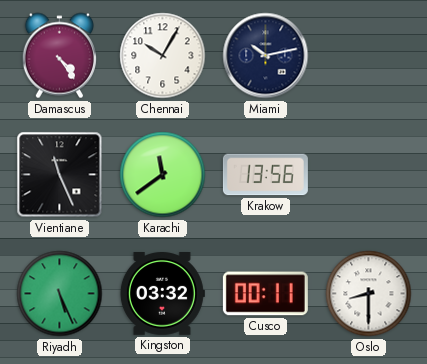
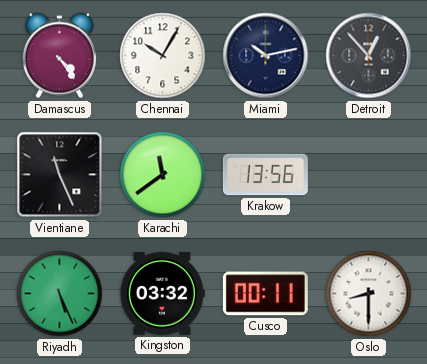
Detroit: none -> 12:53
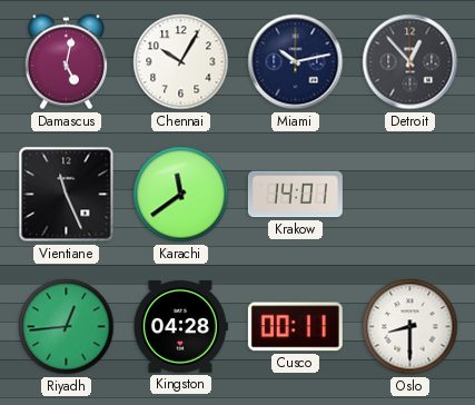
Damascus: 4:24 -> 5:02
Krakow: 13:56 -> 14:01
Riyadh: 5:26 -> 12:44
Kingston: 03:32 -> 04:28
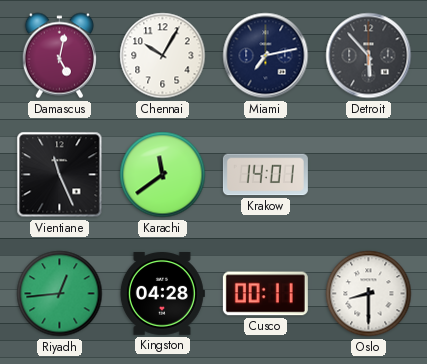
Miami: 10:13 -> 7:13
Detroit: 12:53 -> 5:53
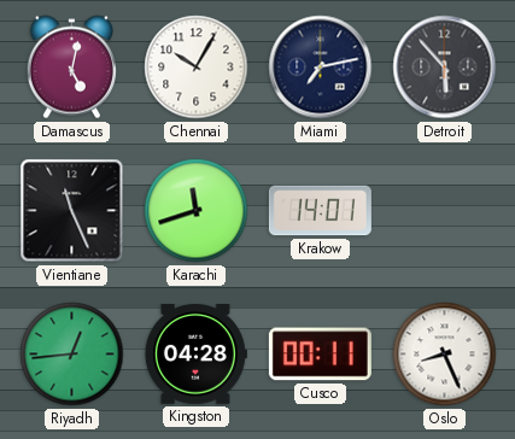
Karachi: 11:39 -> 11:42
Oslo: 8:30 -> 8:26
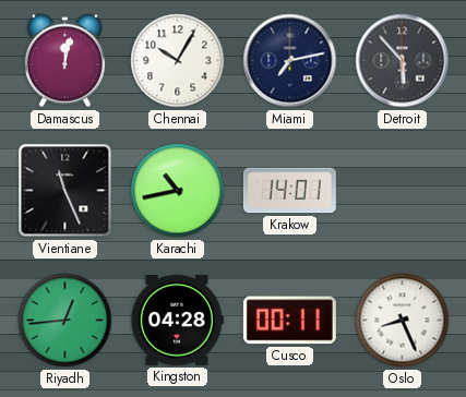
Damascus: 5:02 -> 12:02
Karachi: 11:42 -> 10:43
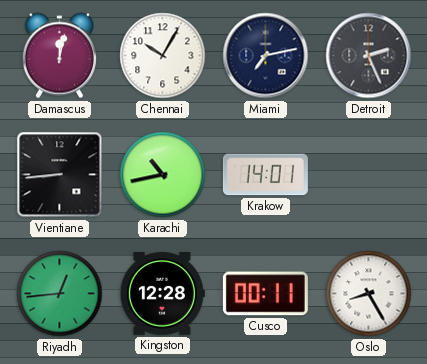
Detroit: 5:53 -> 2:26
Vientiane: 11:26 -> 8:44
Kingston: 04:28 -> 12:28
Oslo: 8:26 -> 8:25
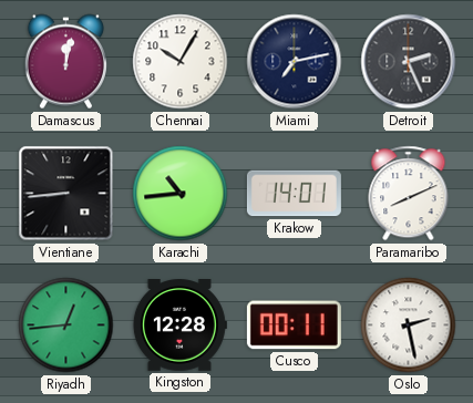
Karachi: 10:43 -> 10:44
Paramaribo: none -> 8:11
Oslo: 8:25 -> 2:28
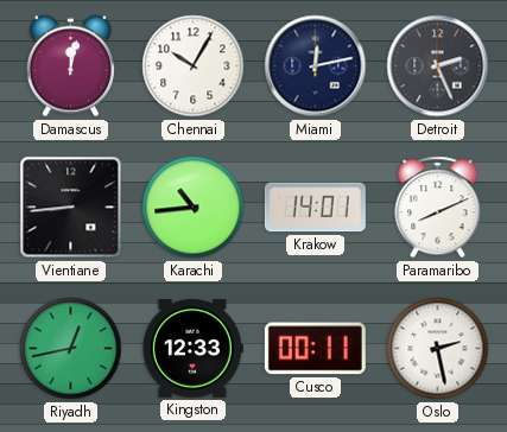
Miami: 7:13 -> 12:13
Riyadh: 12:44 -> 12:43
Kingston: 12:28 -> 12:33
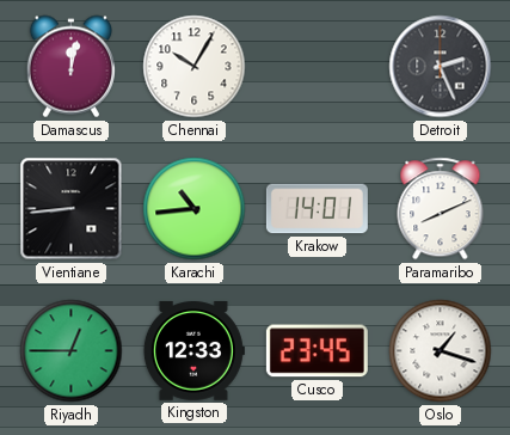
Miami: 12:13 -> none
Riyadh: 12:43 -> 12:45
Cusco: 00:11 -> 23:45
Oslo: 2:28 -> 1:18
